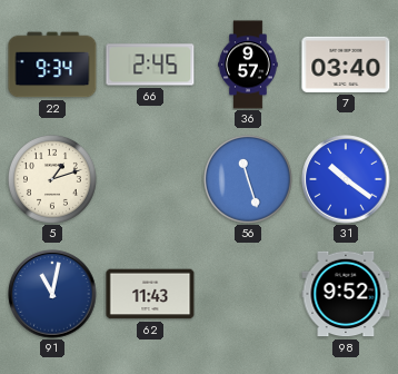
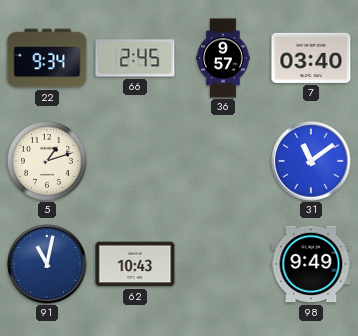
56: 11:27 -> none
31: 10:21 -> 11:09
62: 11:43 -> 10:43
98: 9:52 -> 9:49
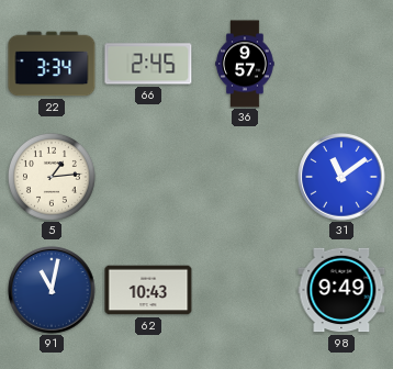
22: 9:34 -> 3:34
7: 03:40 -> none
5: 1:12 -> 1:14
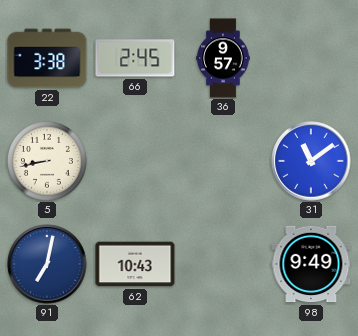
22: 3:34 -> 3:38
5: 1:14 -> 8:43
91: 11:02 -> 7:02
